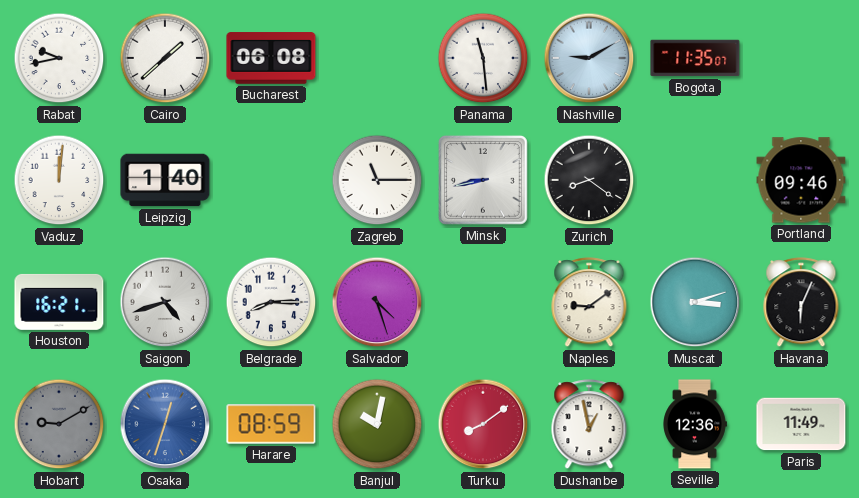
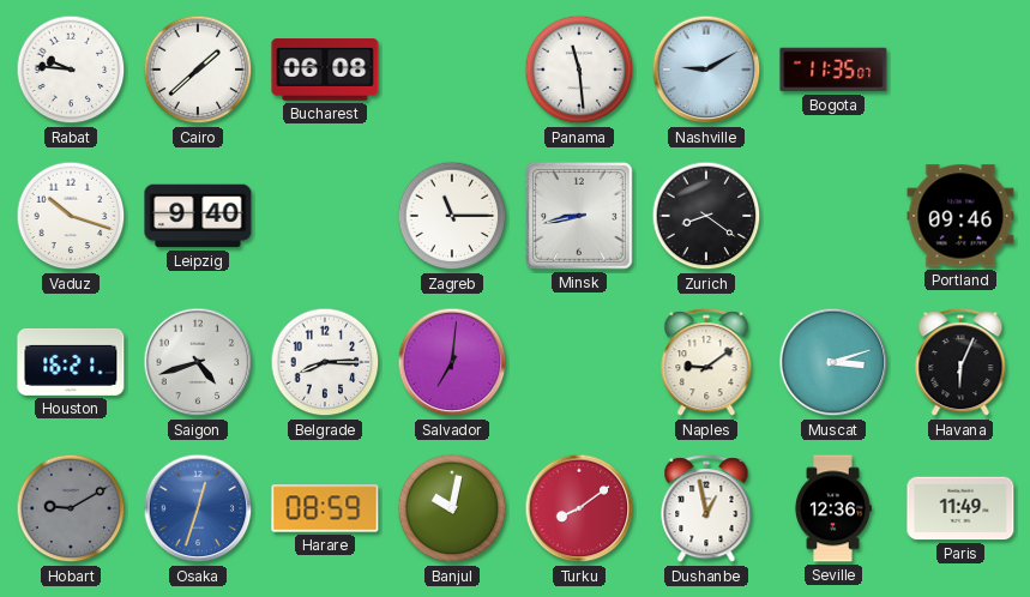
Rabat: 9:43 -> 9:46
Vaduz: 12:01 -> 10:18
Leipzig: 1:40 -> 9:40
Salvador: 4:27 -> 7:01
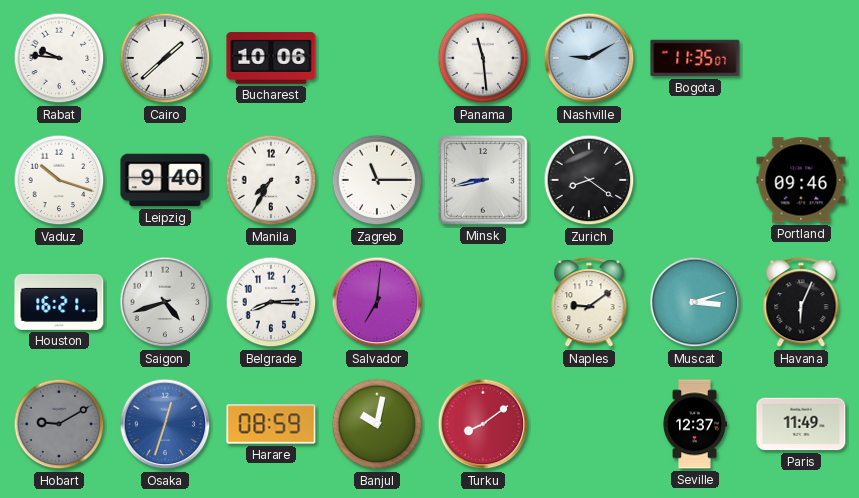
Bucharest: 06:08 -> 10:06
Manila: none -> 7:35
Dushanbe: 12:58 -> none
Seville: 12:36 -> 12:37
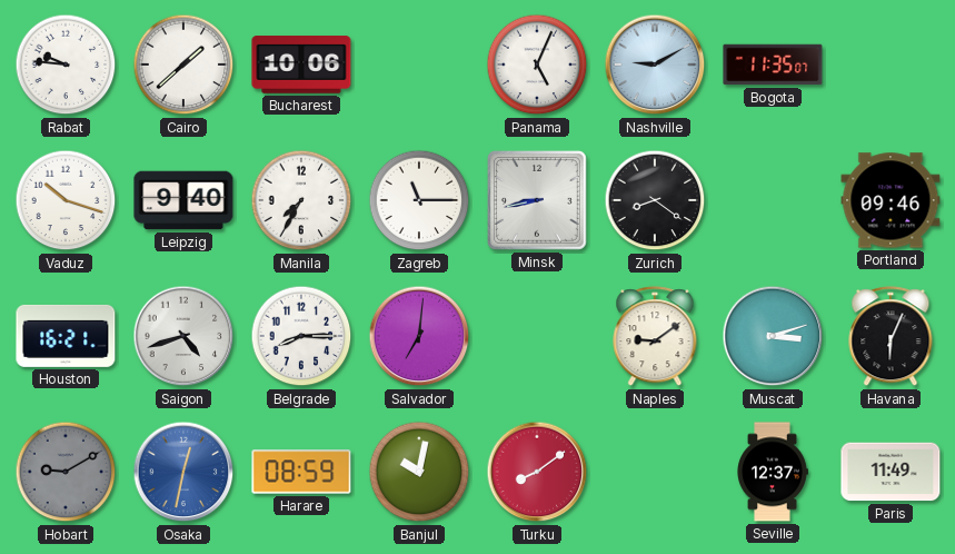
Panama: 11:29 -> 5:04
Osaka: 12:33 -> 12:32
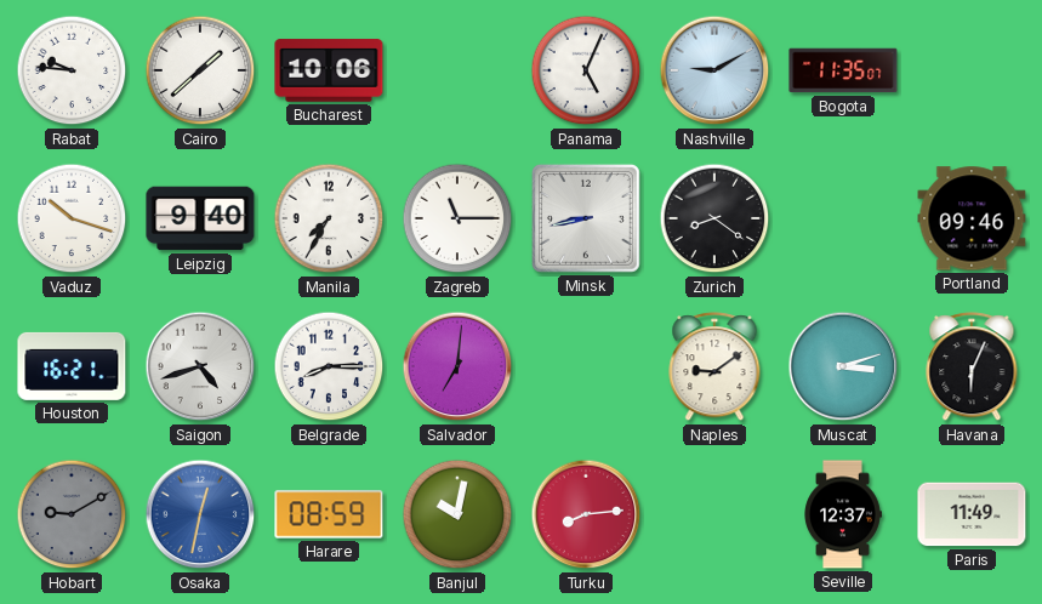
Turku: 8:09 -> 8:14
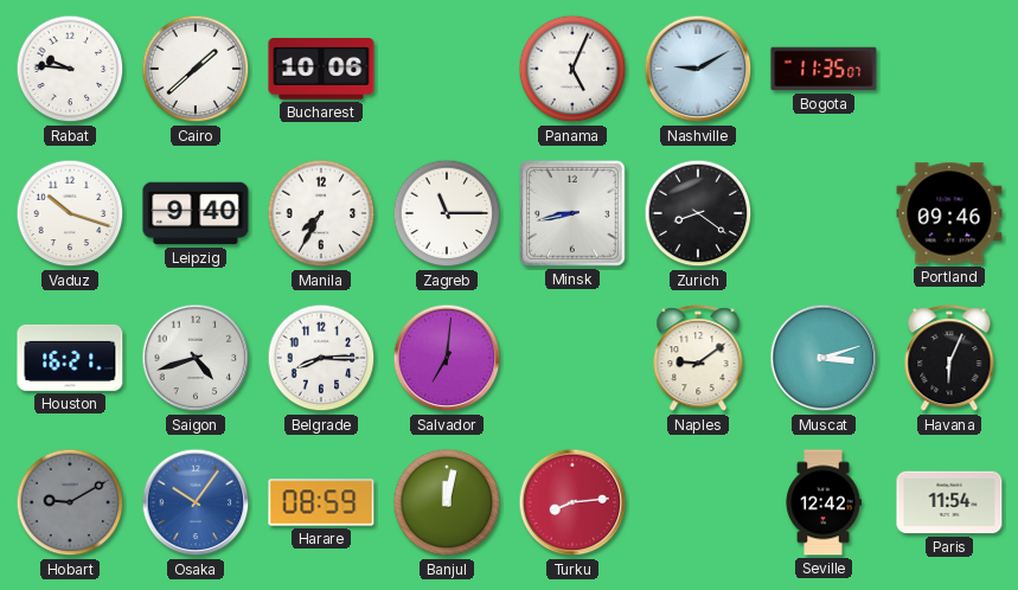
Osaka: 12:32 -> 10:06
Banjul: 10:02 -> 12:02
Seville: 12:37 -> 12:42
Paris: 11:49 -> 11:54
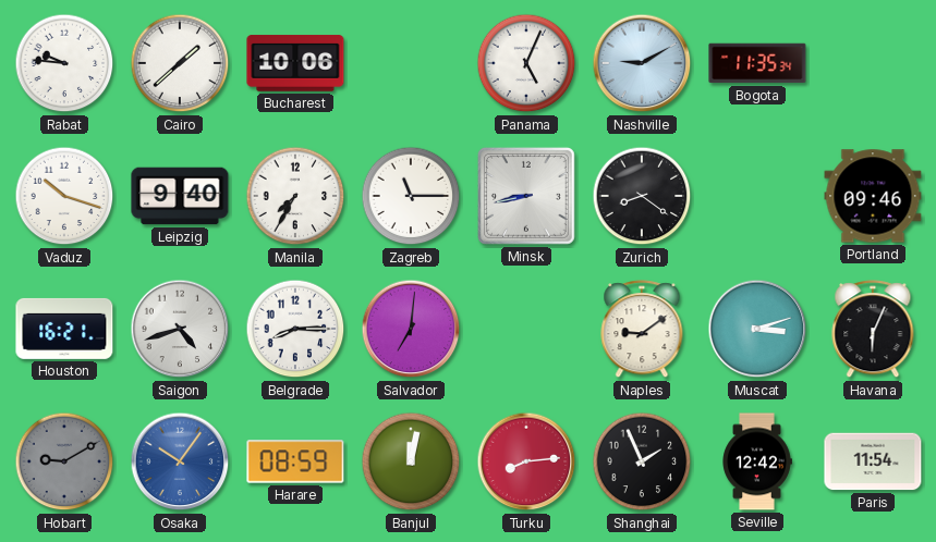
Bogota: 11:35:07 -> 11:35:34
Shanghai: none -> 1:56
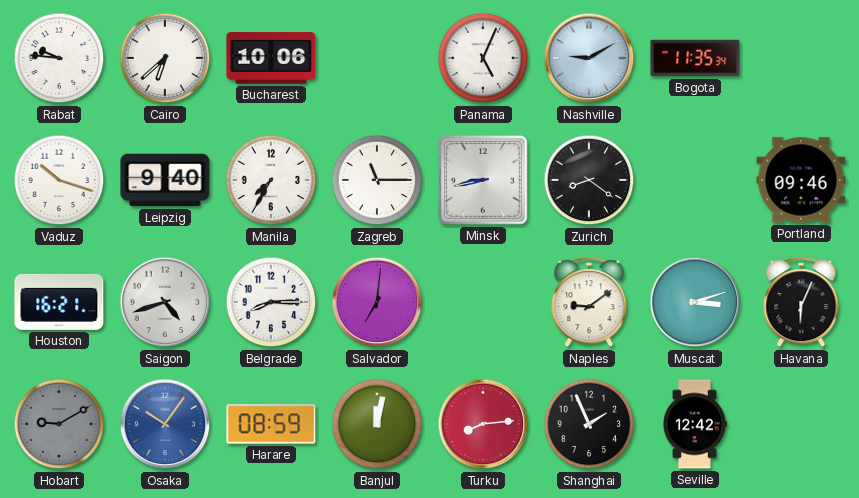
Cairo: 1:38 -> 6:38
Paris: 11:54 -> none
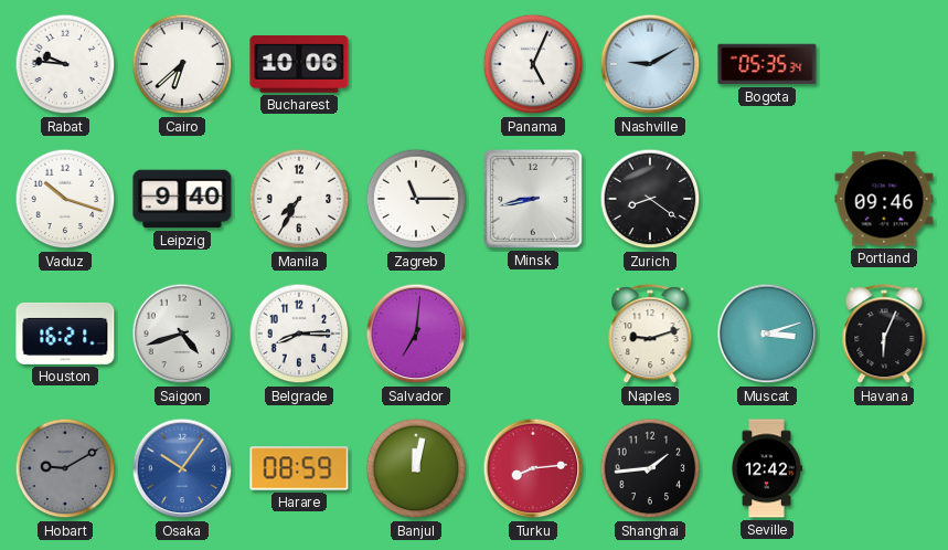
Bogota: 11:35 -> 05:35
Naples: 9:09 -> 9:12
Shanghai: 1:56 -> 1:44
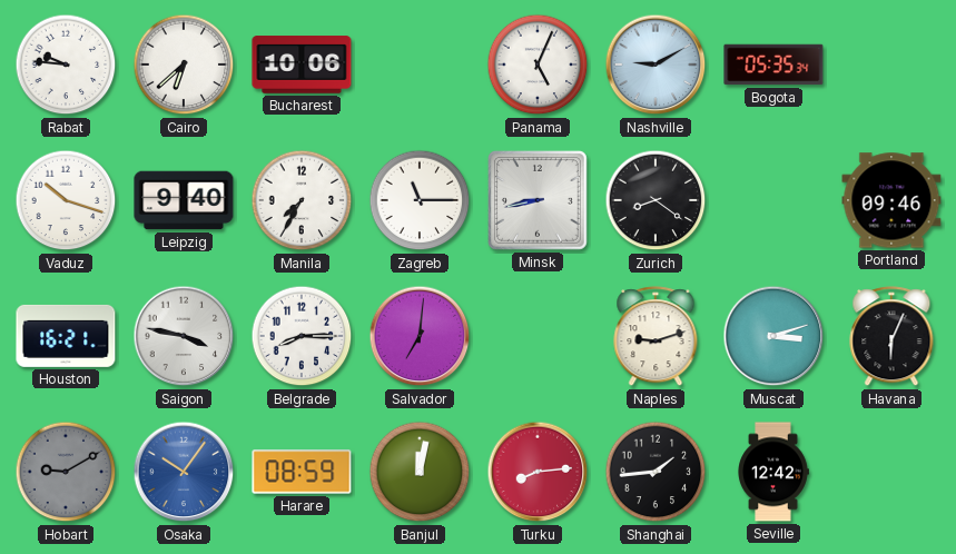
Saigon: 4:42 -> 3:47
